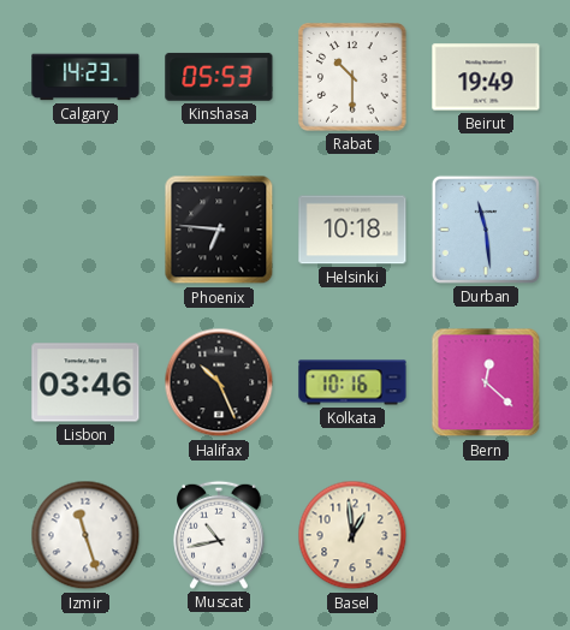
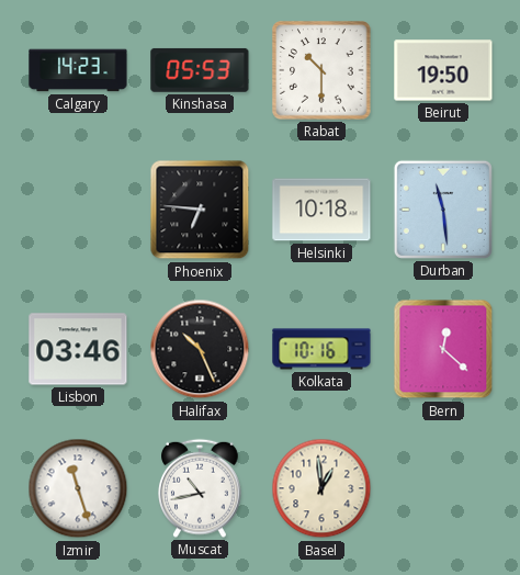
Beirut: 19:49 -> 19:50
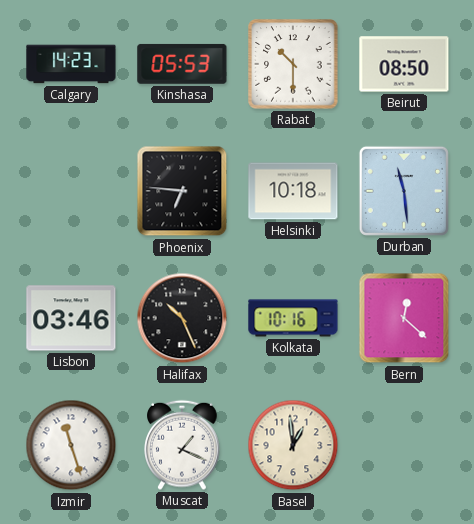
Beirut: 19:50 -> 08:50
Muscat: 10:43 -> 1:19
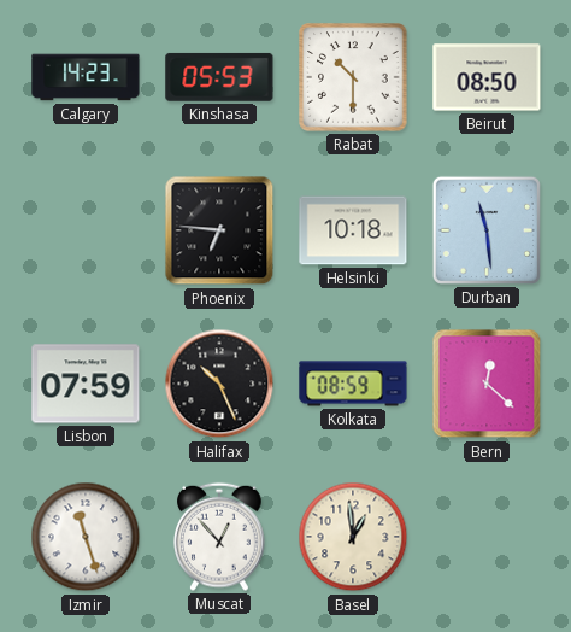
Lisbon: 03:46 -> 07:59
Kolkata: 10:16 -> 08:59
Muscat: 1:19 -> 12:53
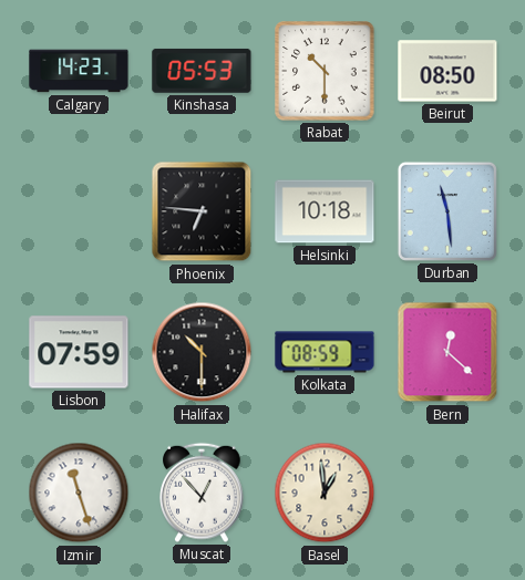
Halifax: 10:26 -> 10:30
